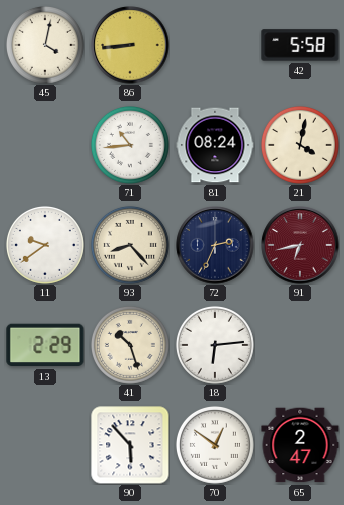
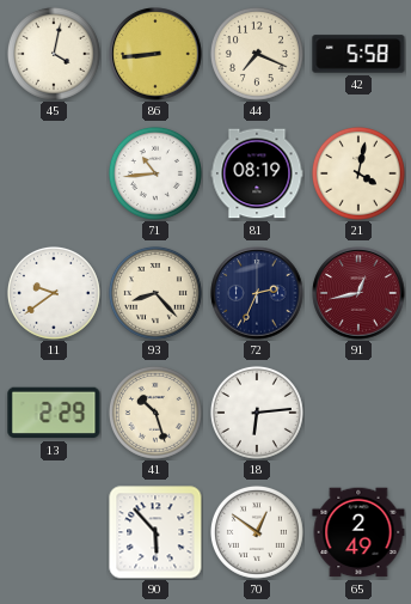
44: none -> 7:19
81: 08:24 -> 08:19
91: 6:43 -> 12:43
65: 2:47 -> 2:49
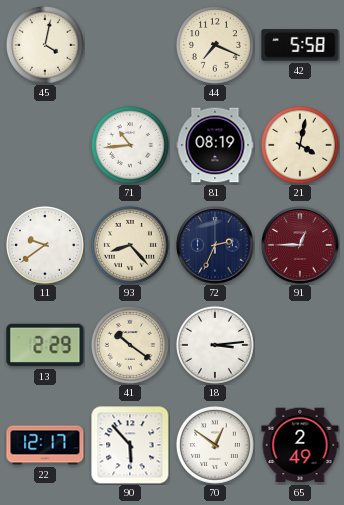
86: 8:44 -> none
91: 12:43 -> 12:45
41: 10:27 -> 10:21
18: 6:14 -> 3:14
22: none -> 12:17
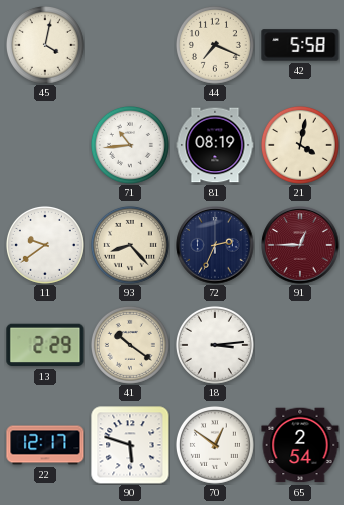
90: 5:53 -> 5:48
65: 2:49 -> 2:54
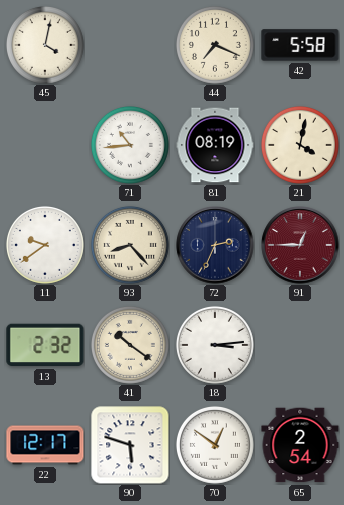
13: 2:29 -> 2:32
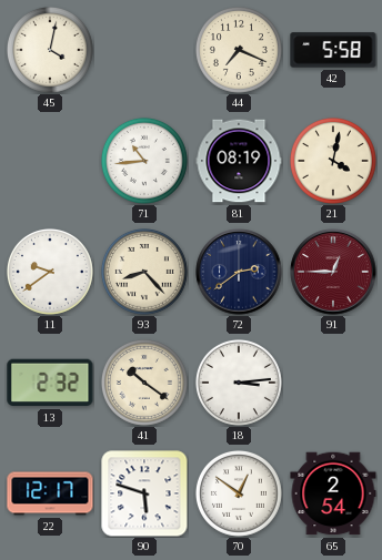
72: 2:34 -> 2:39
